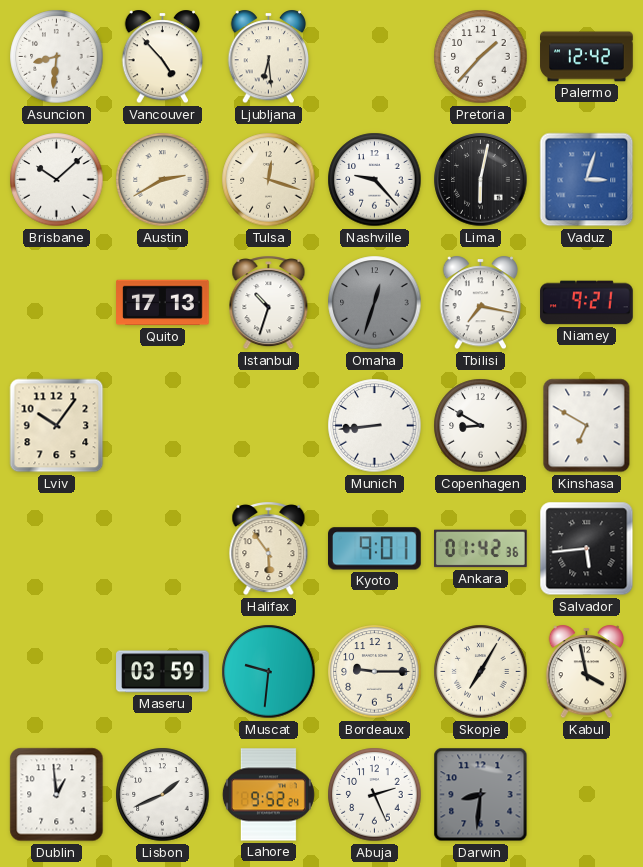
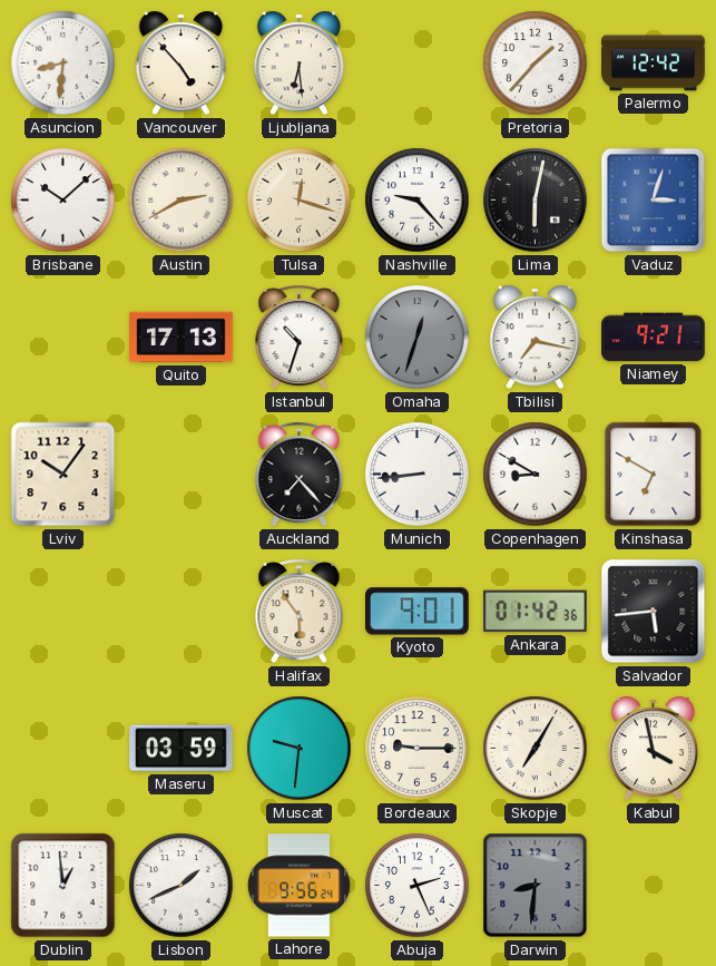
Auckland: none -> 7:23
Lahore: 9:52 -> 9:56
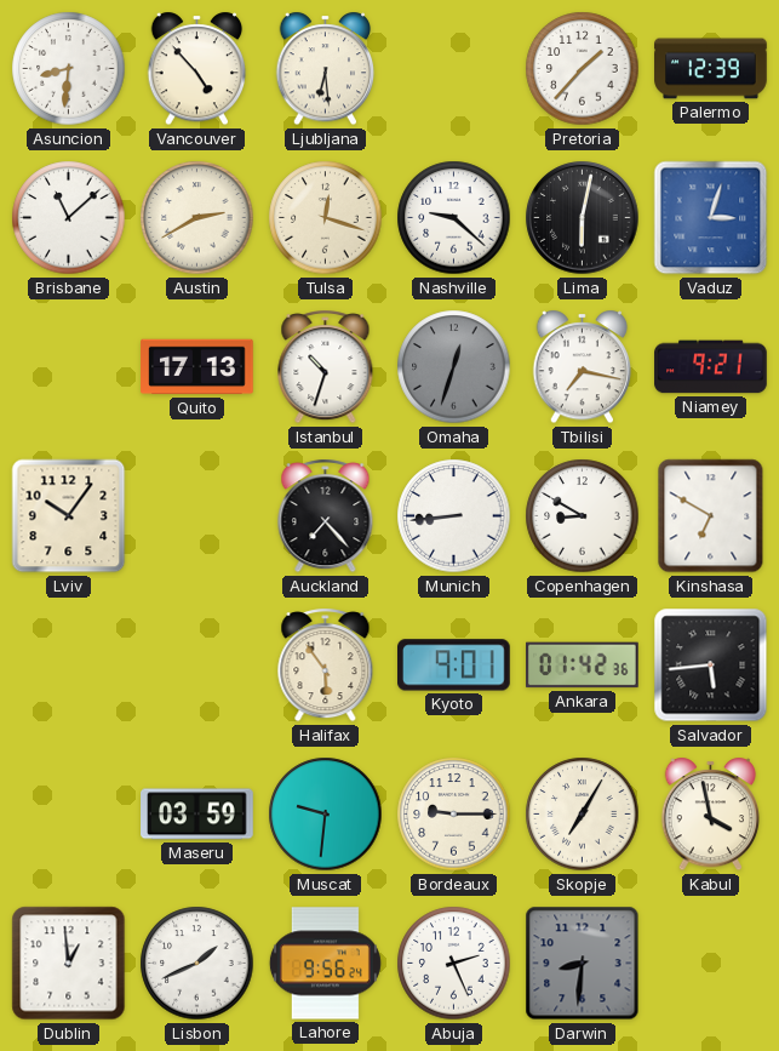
Palermo: 12:42 -> 12:39
Brisbane: 10:08 -> 11:08
Nashville: 9:23 -> 9:22
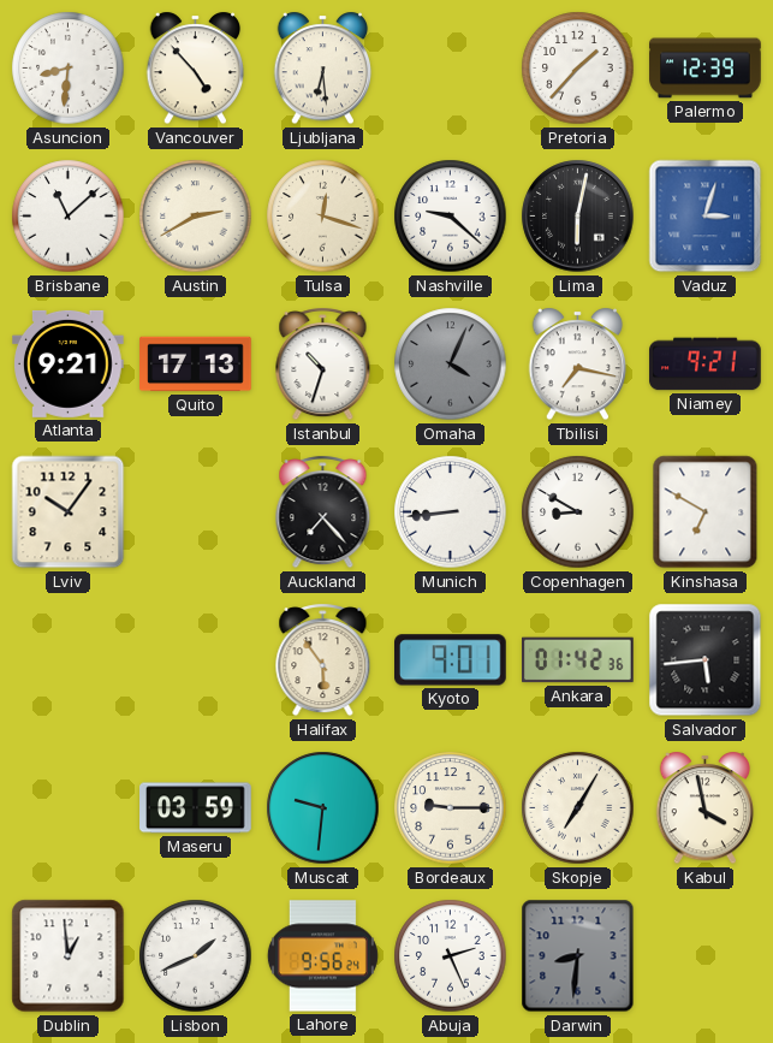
Atlanta: none -> 9:21
Omaha: 12:33 -> 4:04
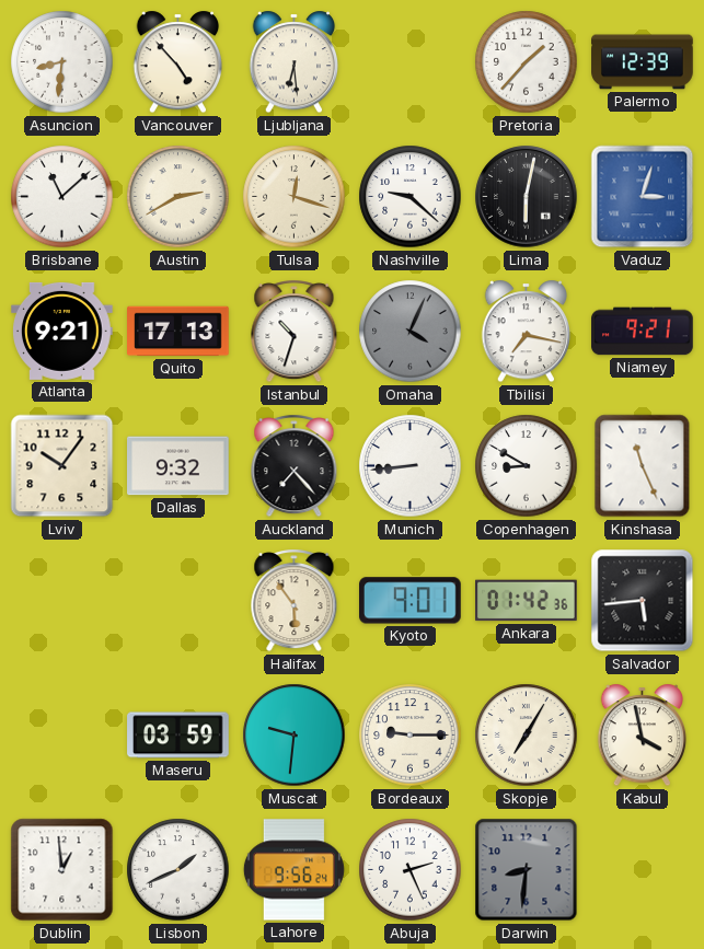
Dallas: none -> 9:32
Kinshasa: 6:50 -> 11:26
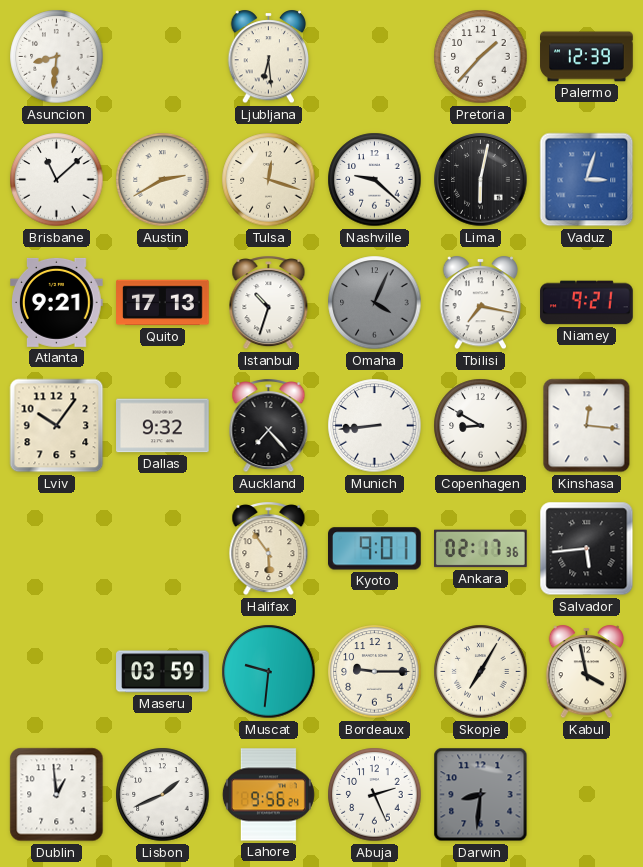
Vancouver: 4:53 -> none
Kinshasa: 11:26 -> 12:16
Ankara: 01:42 -> 02:17
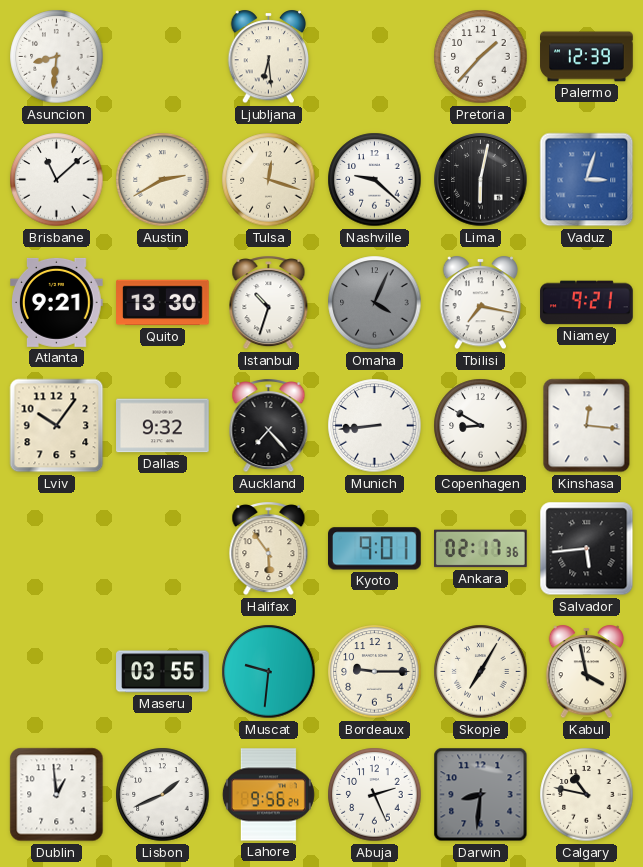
Quito: 17:13 -> 13:30
Maseru: 03:59 -> 03:55
Calgary: none -> 10:47
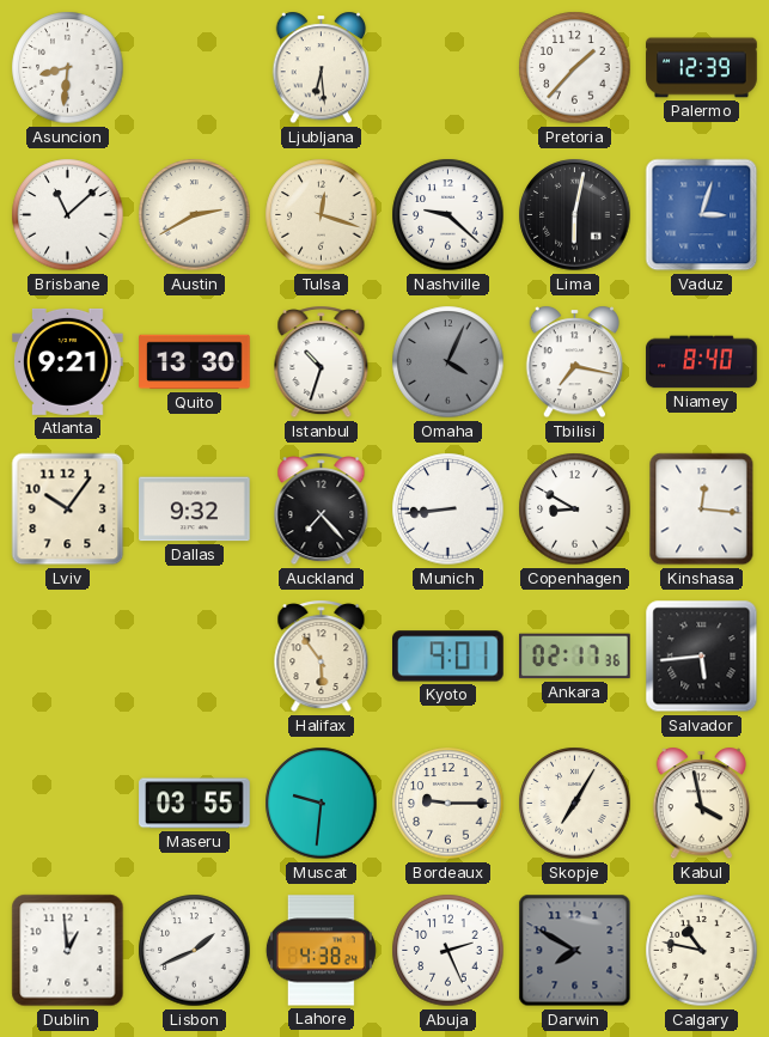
Niamey: 9:21 -> 8:40
Lahore: 9:56 -> 4:38
Darwin: 8:31 -> 7:50
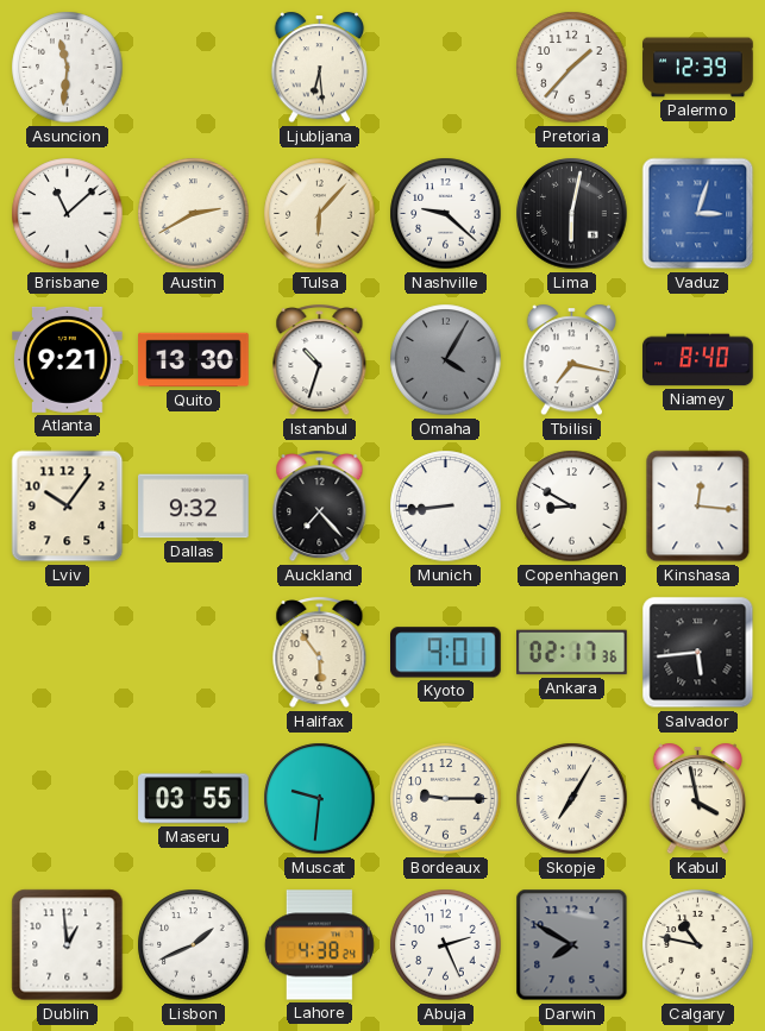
Asuncion: 8:31 -> 11:31
Tulsa: 12:18 -> 6:07
Omaha: 4:04 -> 4:05
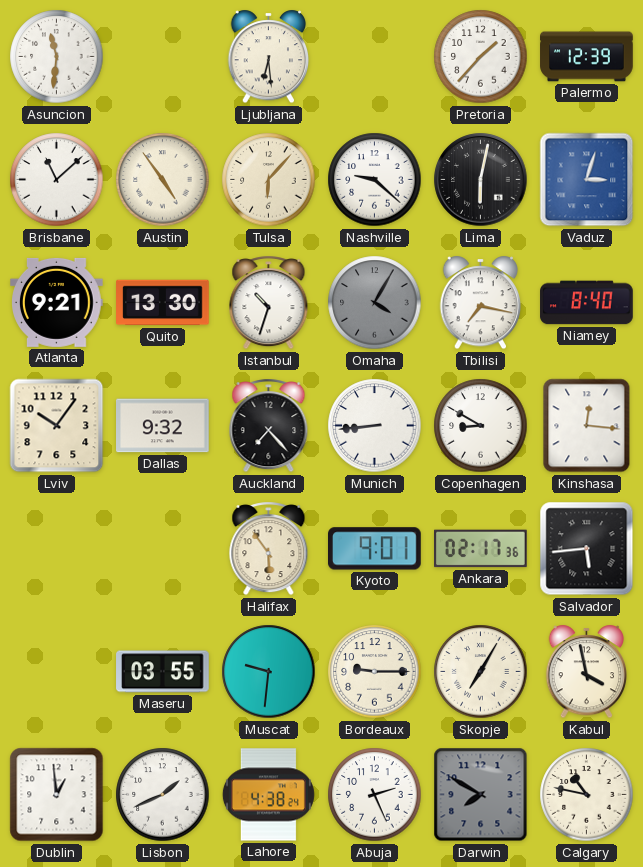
Austin: 2:40 -> 4:54
